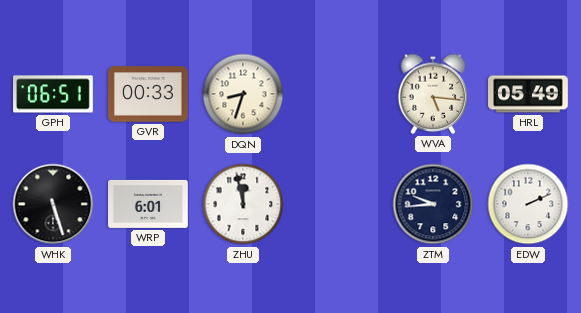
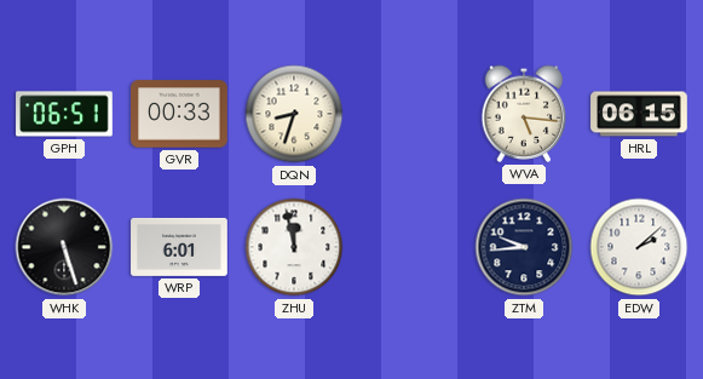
HRL: 05:49 -> 06:15
EDW: 2:11 -> 2:08
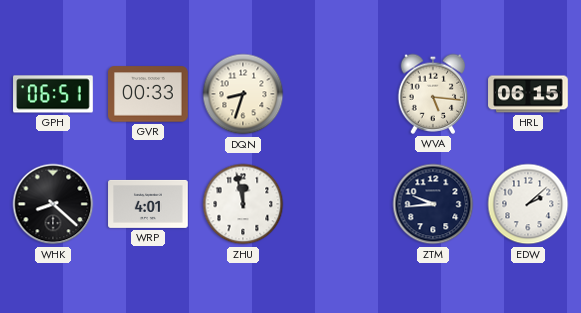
WHK: 5:27 -> 8:22
WRP: 6:01 -> 4:01
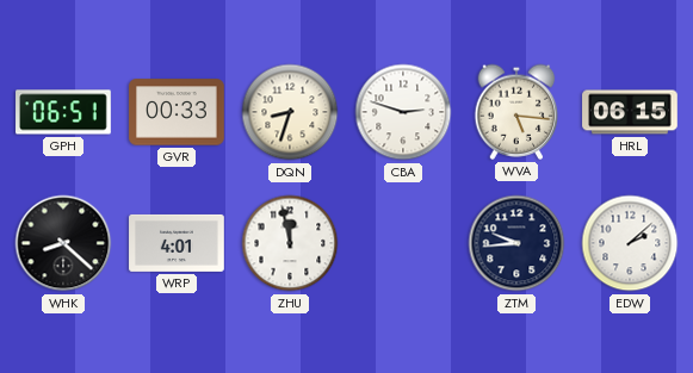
CBA: none -> 2:48
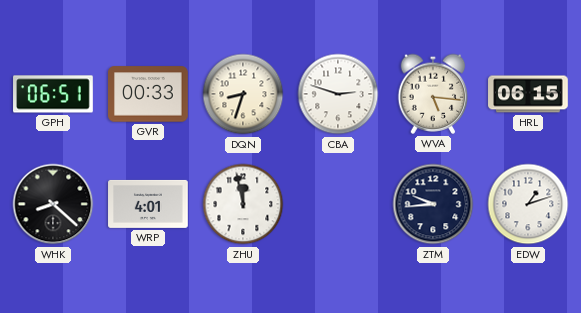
EDW: 2:08 -> 1:12
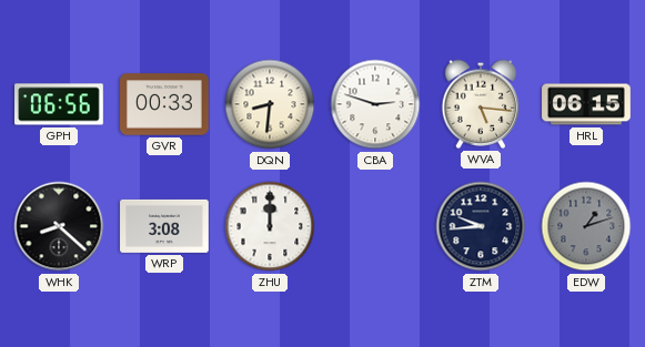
GPH: 06:51 -> 06:56
DQN: 8:33 -> 8:31
WRP: 4:01 -> 3:08
ZHU: 11:58 -> 12:00
EDW dial: white -> grey
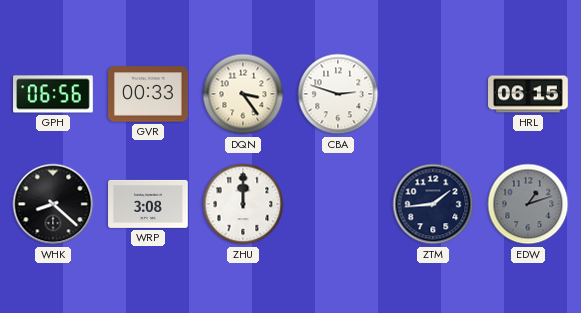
DQN: 8:31 -> 3:24
WVA: 5:16 -> none
ZTM: 9:44 -> 1:44
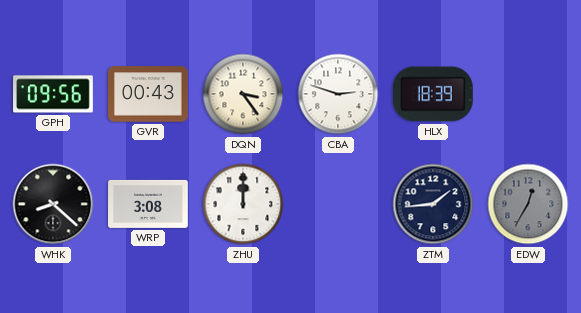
GPH: 06:56 -> 09:56
GVR: 00:33 -> 00:43
HLX: none -> 18:39
HRL: 06:15 -> none
EDW: 1:12 -> 12:35
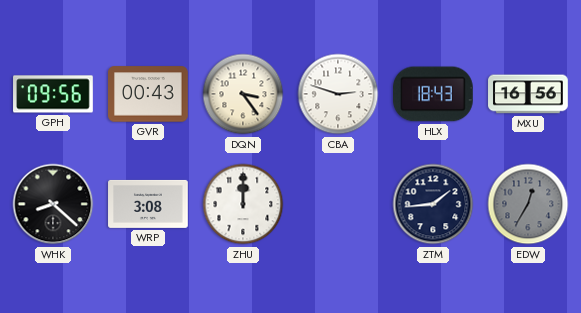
HLX: 18:39 -> 18:43
MXU: none -> 16:56
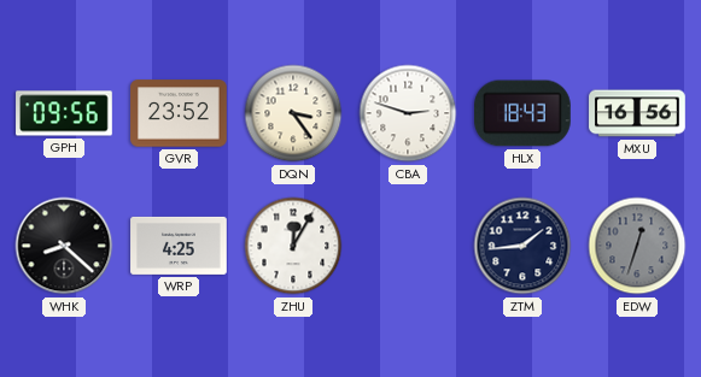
GVR: 00:43 -> 23:52
WRP: 3:08 -> 4:25
ZHU: 12:00 -> 12:05
EDW: 12:35 -> 12:33
